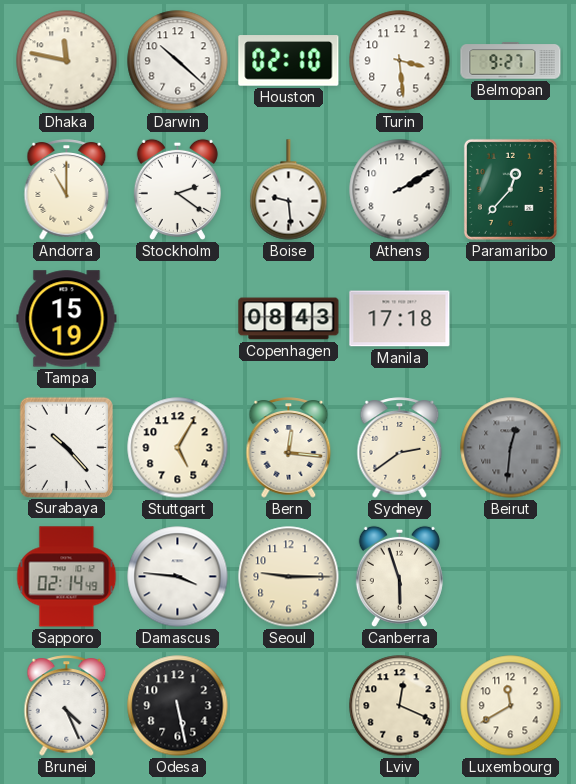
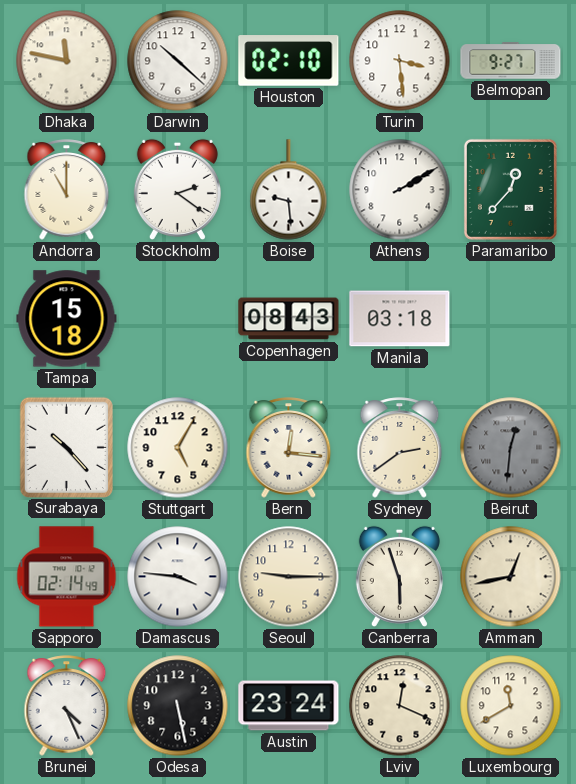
Tampa: 15:19 -> 15:18
Manila: 17:18 -> 03:18
Amman: none -> 12:43
Austin: none -> 23:24
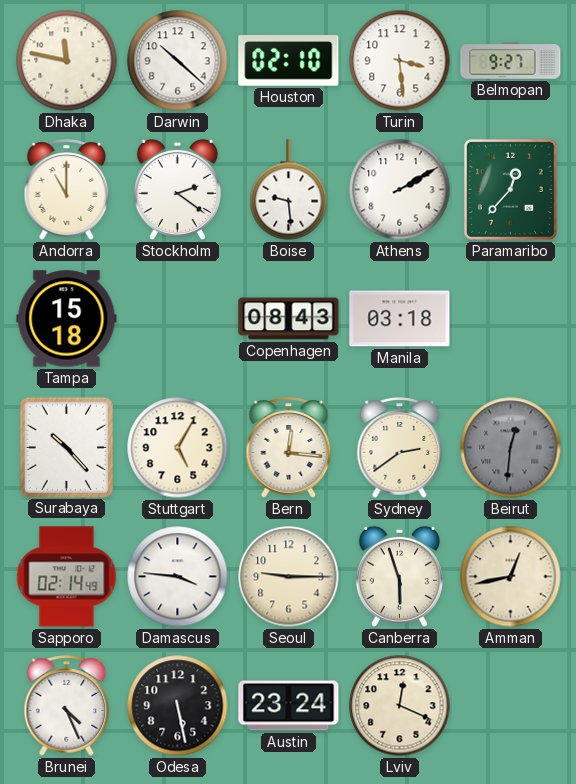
Luxembourg: 11:40 -> none
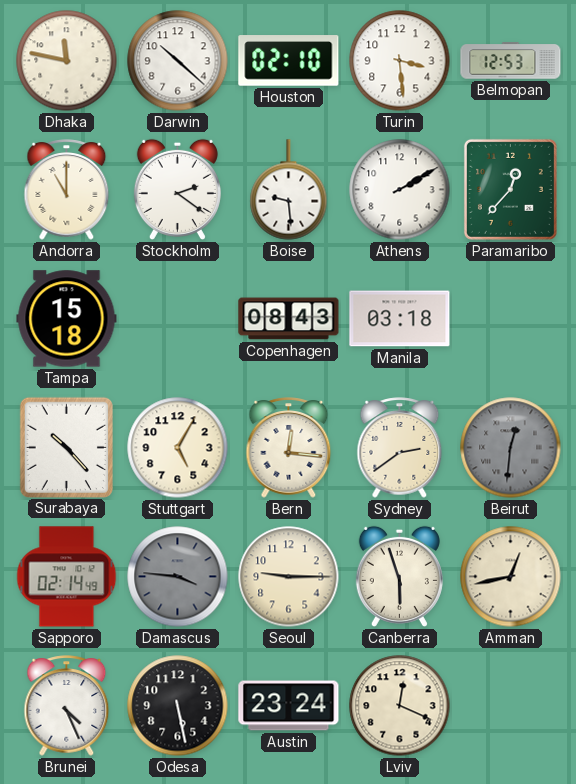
Belmopan: 9:27 -> 12:53
Damascus dial: white -> grey
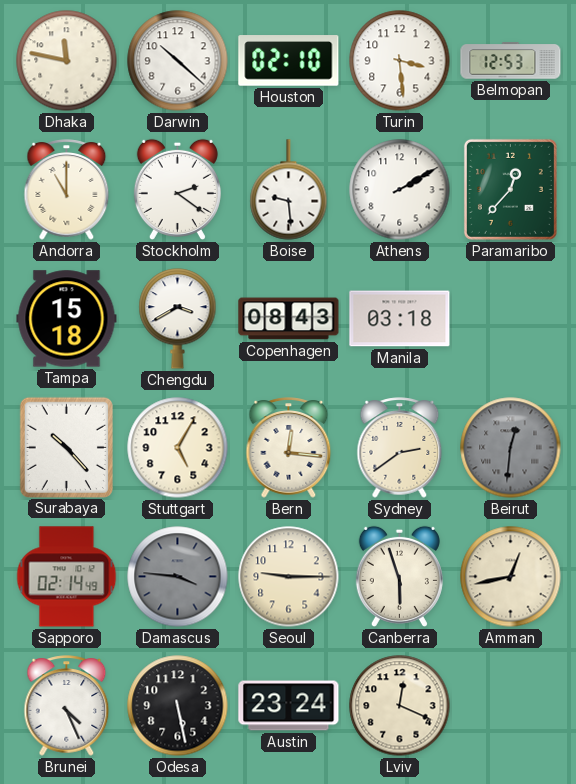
Chengdu: none -> 3:40
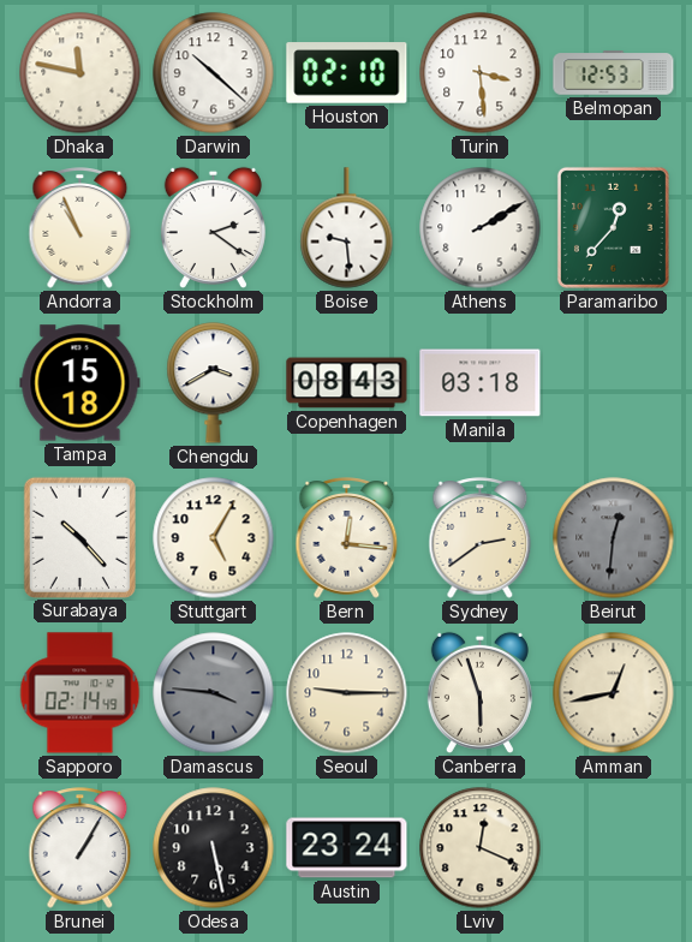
Andorra: 11:00 -> 10:56
Brunei: 4:26 -> 1:05
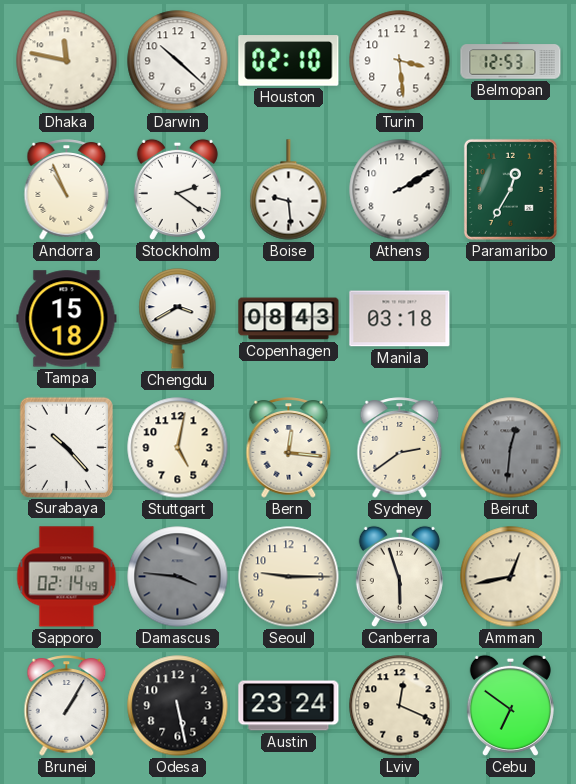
Paramaribo: 12:37 -> 12:35
Stuttgart: 5:05 -> 5:02
Cebu: none -> 6:51
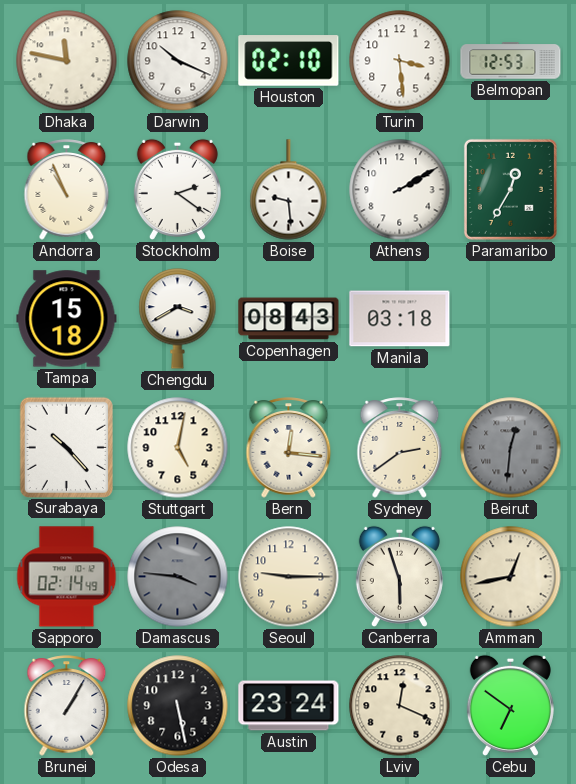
Darwin: 10:22 -> 10:19
